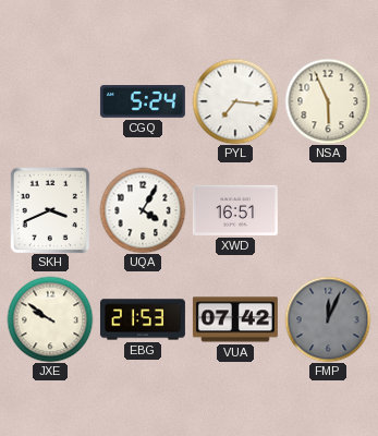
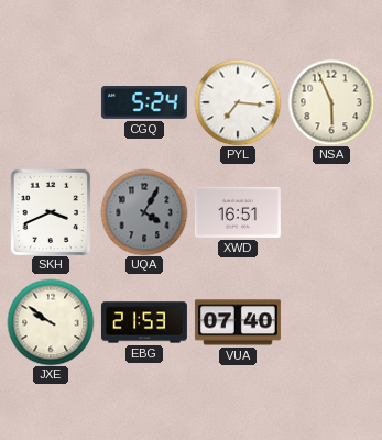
UQA dial: white -> grey
VUA: 07:42 -> 07:40
FMP: 12:04 -> none
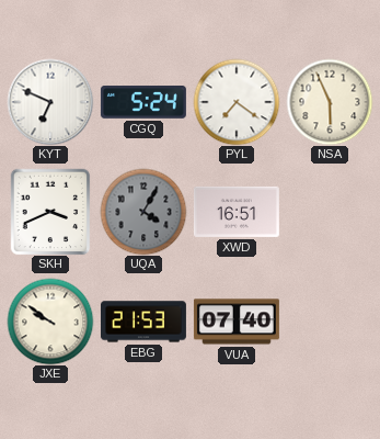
KYT: none -> 6:49
PYL: 7:16 -> 7:21
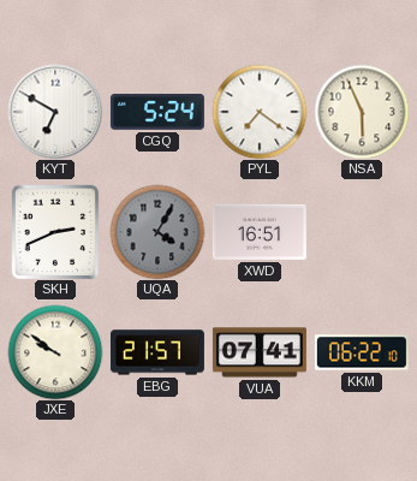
KYT: 6:49 -> 6:50
SKH: 3:41 -> 2:41
EBG: 21:53 -> 21:57
VUA: 07:40 -> 07:41
KKM: none -> 06:22
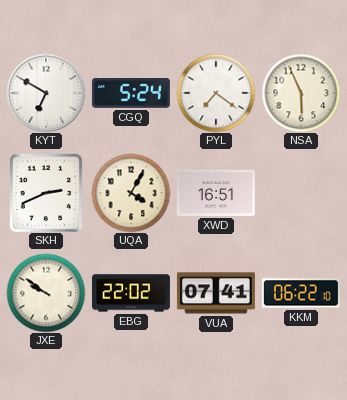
UQA dial: grey -> cream
EBG: 21:57 -> 22:02
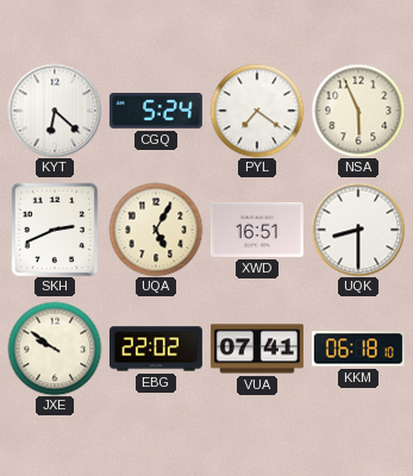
KYT: 6:50 -> 6:22
UQA: 4:05 -> 5:05
UQK: none -> 8:30
KKM: 06:22 -> 06:18
